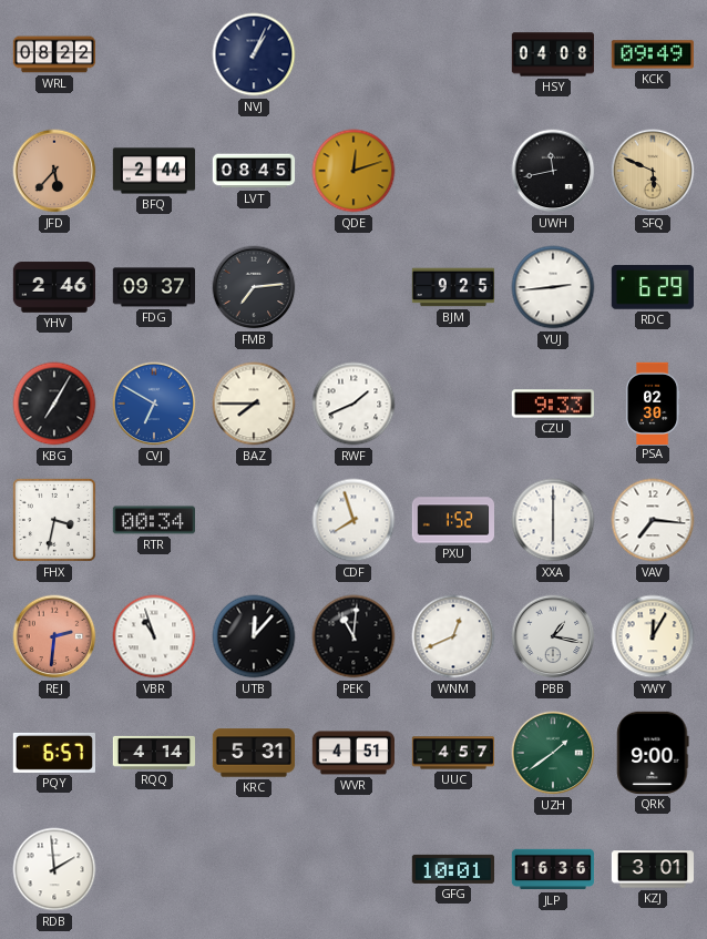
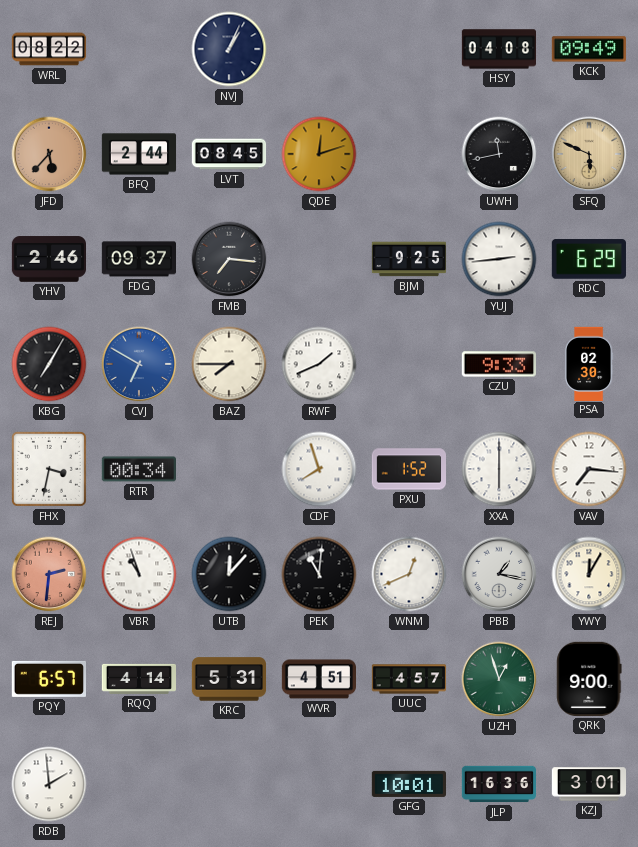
FMB: 7:14 -> 7:16
UZH: 1:39 -> 12:57
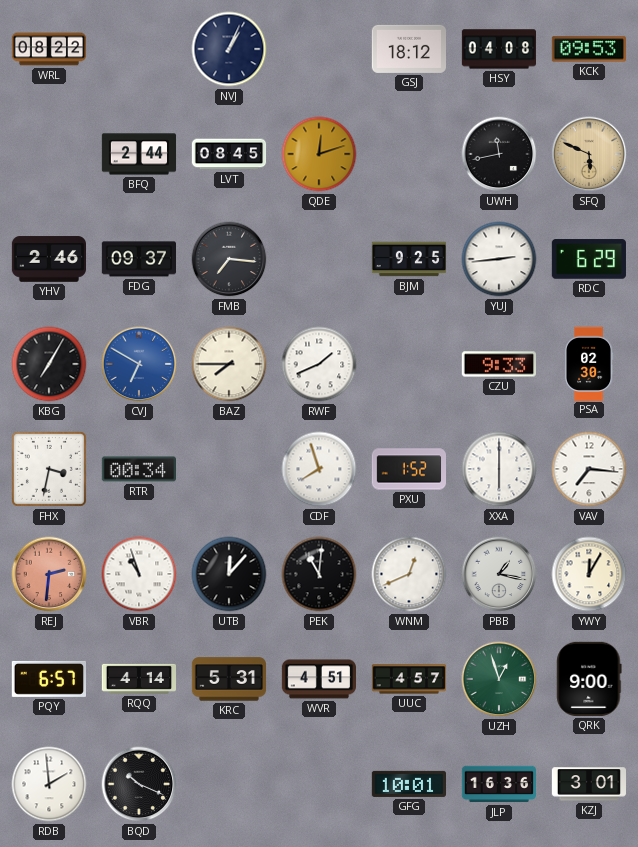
GSJ: none -> 18:12
KCK: 09:49 -> 09:53
JFD: 5:37 -> none
BQD: none -> 10:19
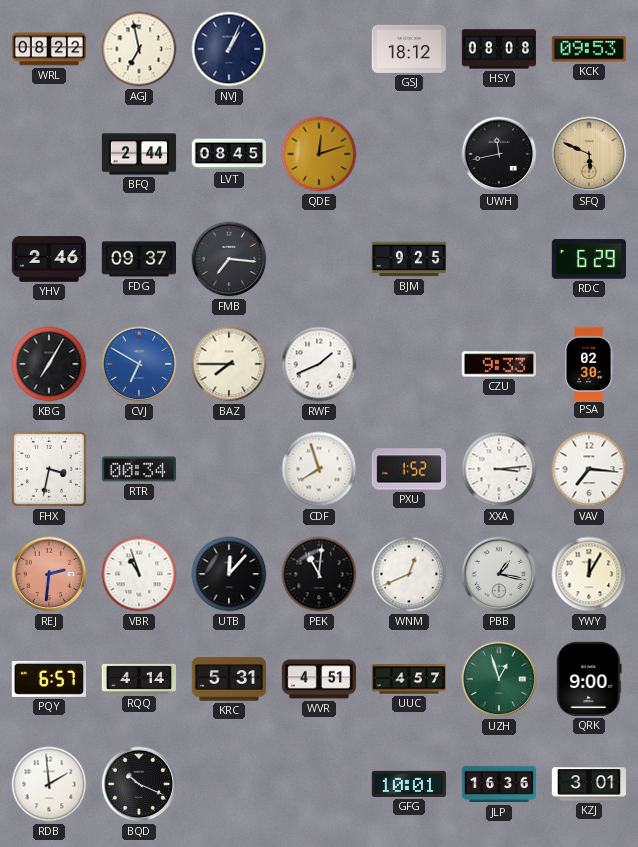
AGJ: none -> 6:58
HSY: 04:08 -> 08:08
YUJ: 2:44 -> none
XXA: 6:00 -> 3:14
